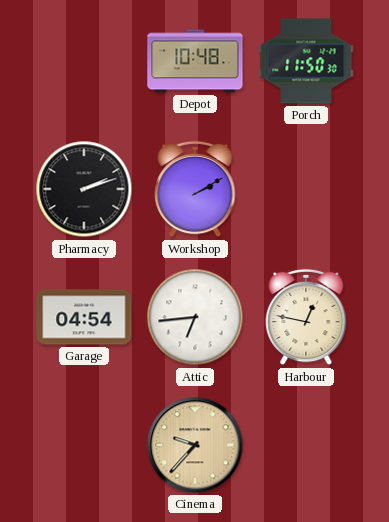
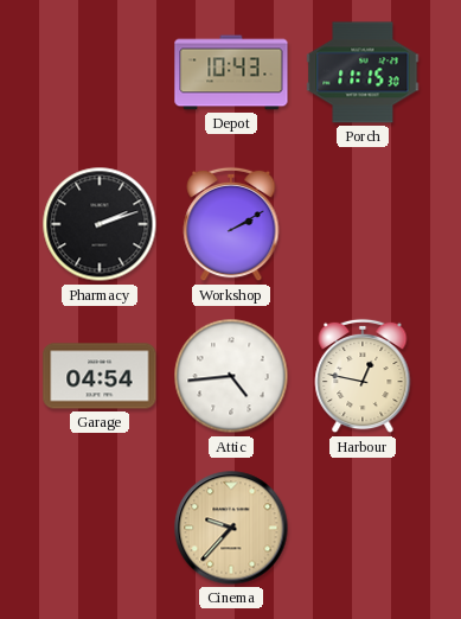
Depot: 10:48 -> 10:43
Porch: 11:50 -> 11:15
Attic: 6:44 -> 4:44
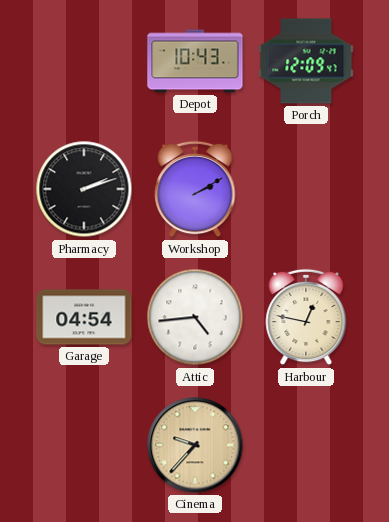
Porch: 11:15 -> 12:09
